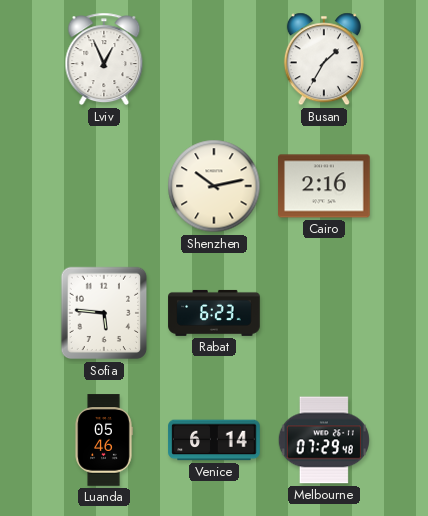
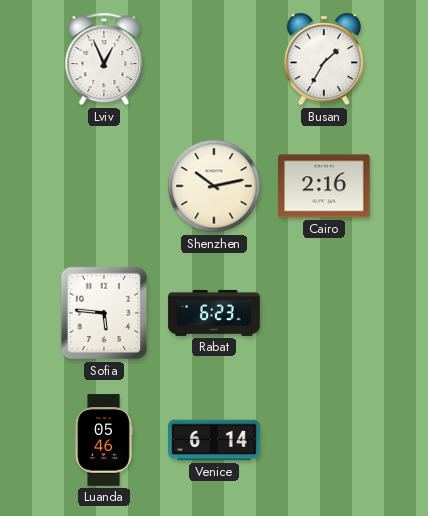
Melbourne: 07:29 -> none
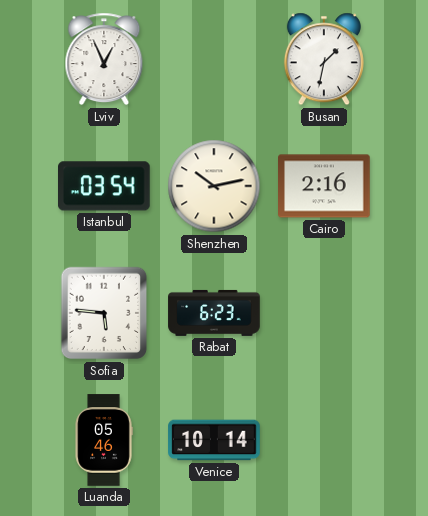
Busan: 1:35 -> 1:32
Istanbul: none -> 03:54
Venice: 6:14 -> 10:14
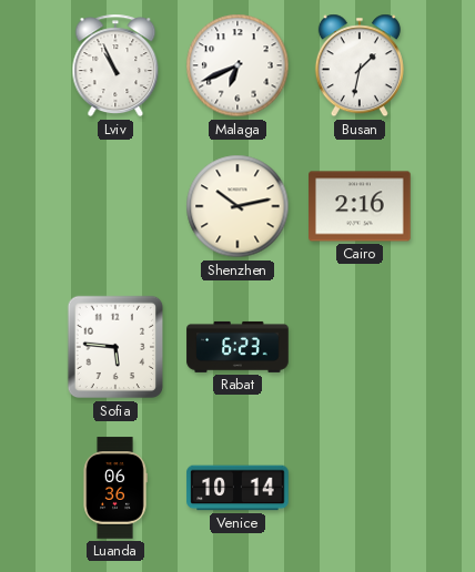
Lviv: 12:56 -> 10:56
Malaga: none -> 6:41
Istanbul: 03:54 -> none
Luanda: 05:46 -> 06:36
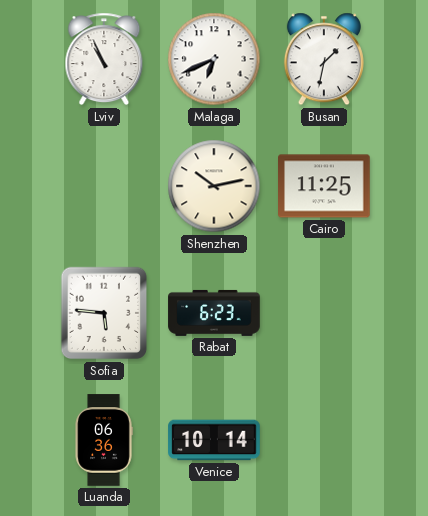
Cairo: 2:16 -> 11:25
